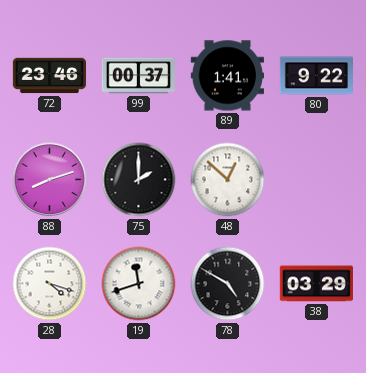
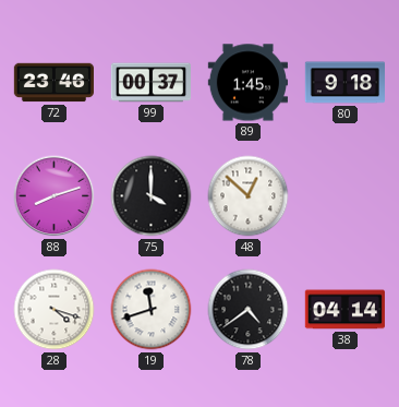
89: 1:41 -> 1:45
80: 9:22 -> 9:18
75: 2:00 -> 4:00
78: 4:50 -> 4:39
38: 03:29 -> 04:14
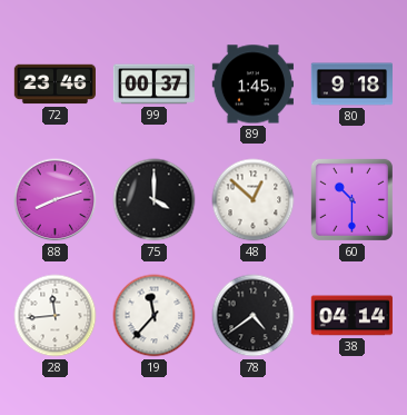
60: none -> 10:30
28: 4:18 -> 11:44
19: 11:42 -> 11:37
